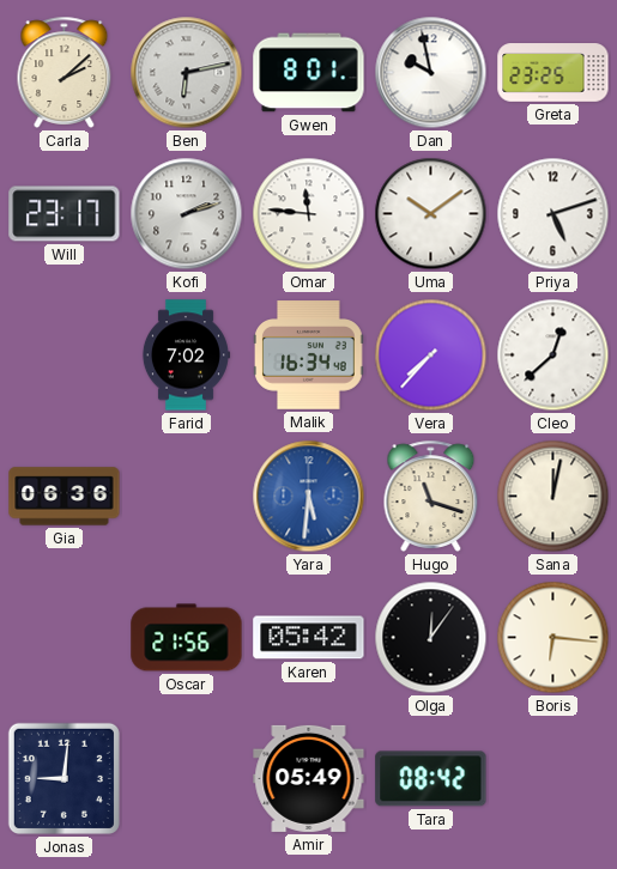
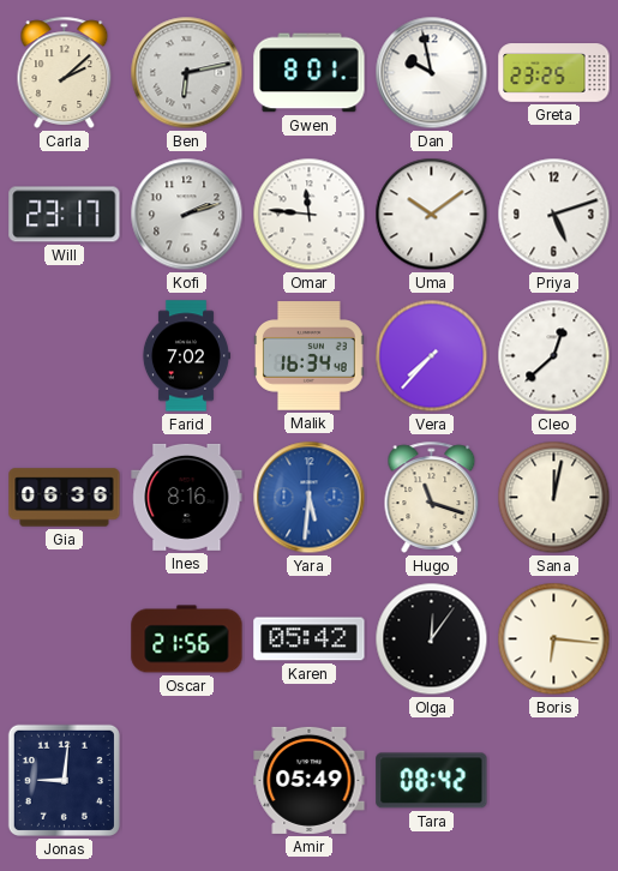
Ines: none -> 8:16
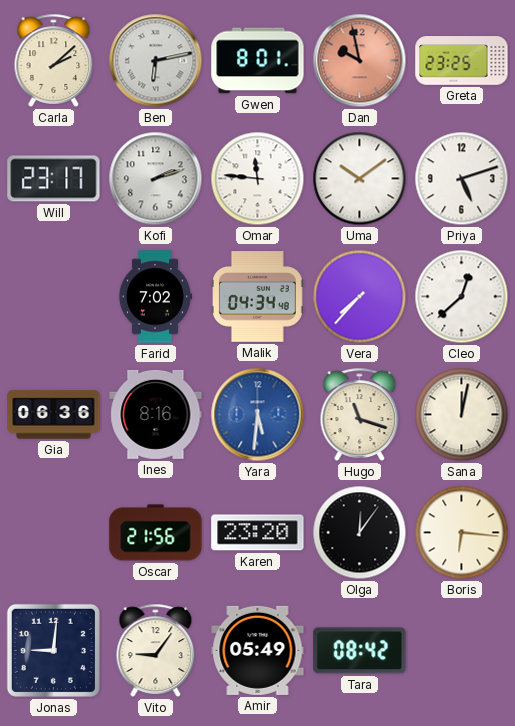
Dan dial: white -> salmon
Malik: 16:34 -> 04:34
Karen: 05:42 -> 23:20
Vito: none -> 9:06
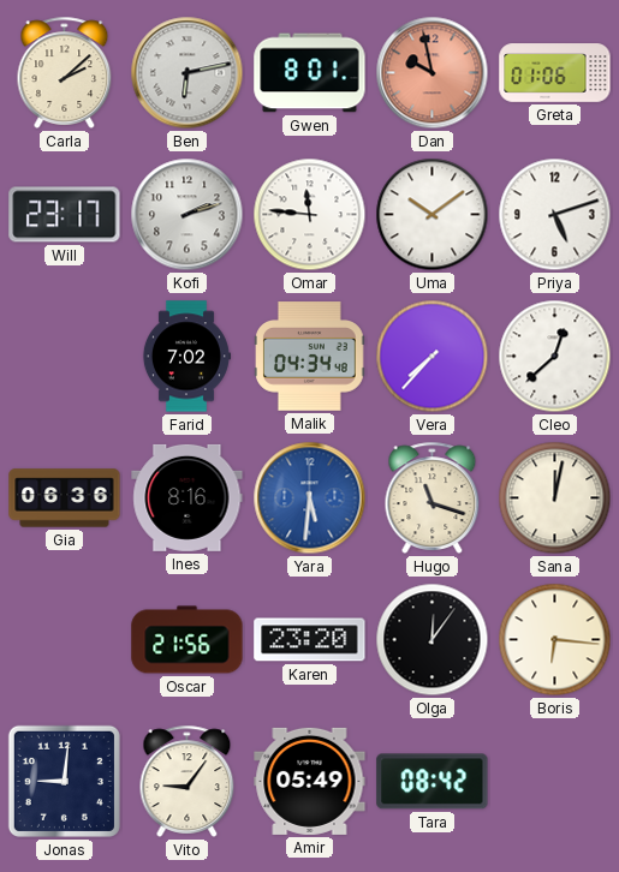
Greta: 23:25 -> 01:06
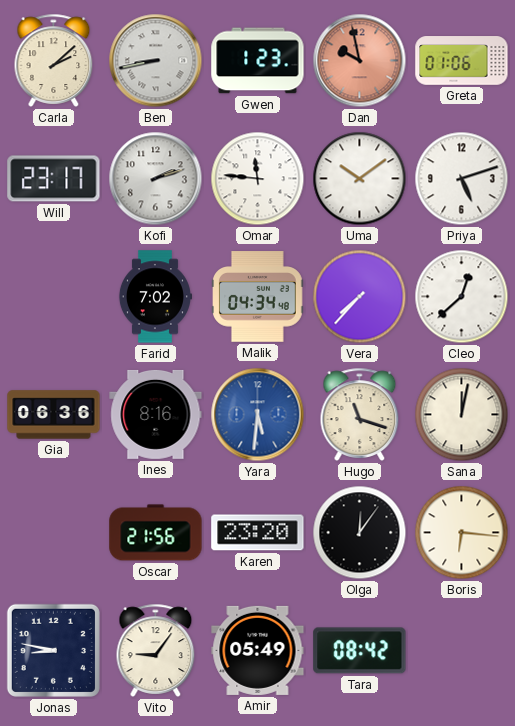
Ben: 6:13 -> 8:43
Gwen: 8:01 -> 1:23
Jonas: 9:01 -> 8:47
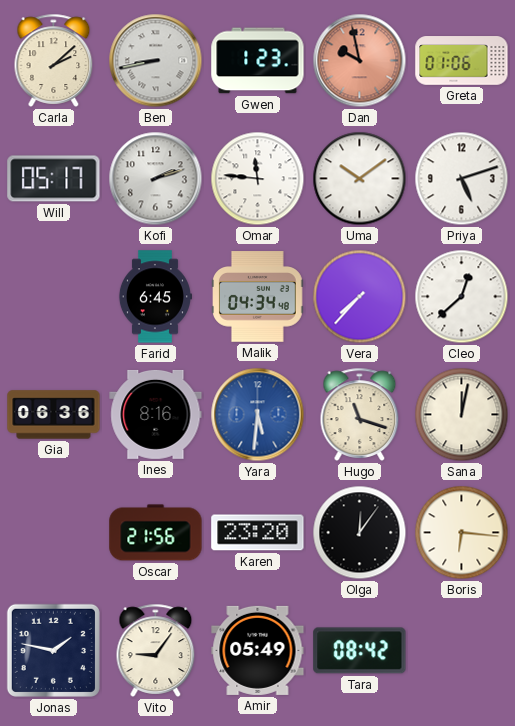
Will: 23:17 -> 05:17
Farid: 7:02 -> 6:45
Jonas: 8:47 -> 1:47
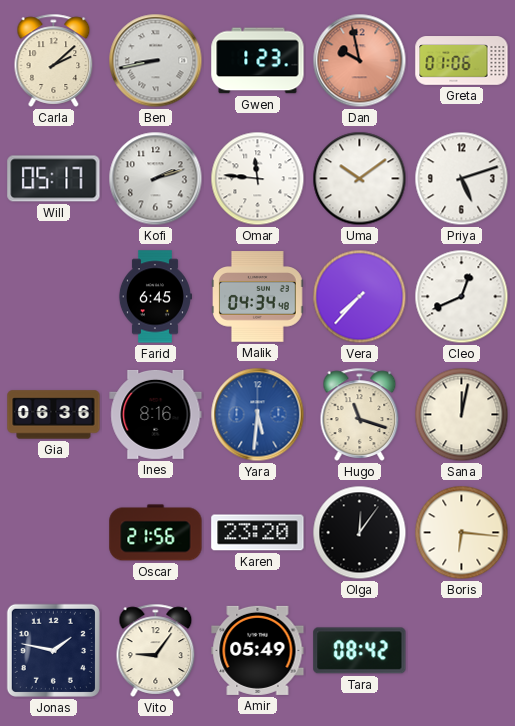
Cleo: 12:38 -> 12:41
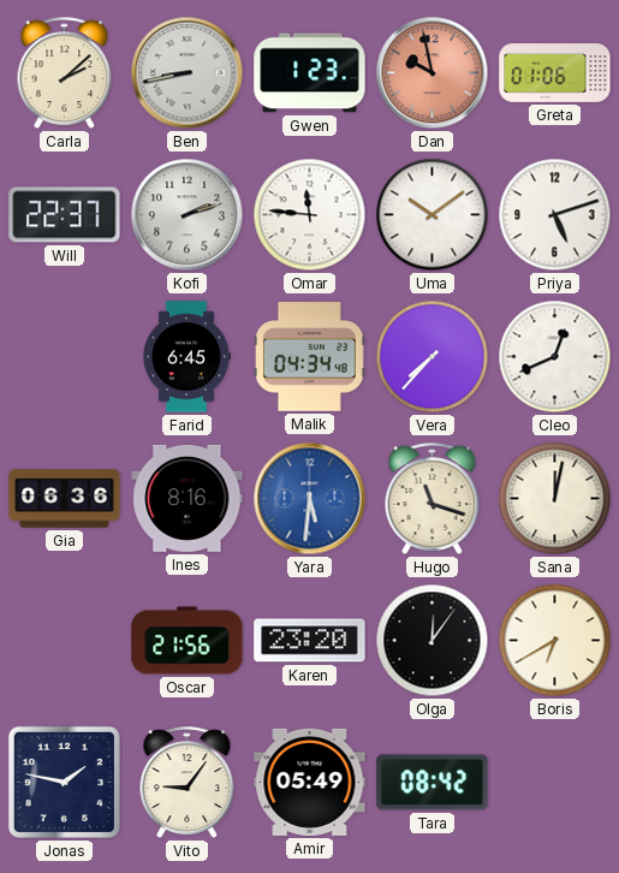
Will: 05:17 -> 22:37
Boris: 6:16 -> 6:40
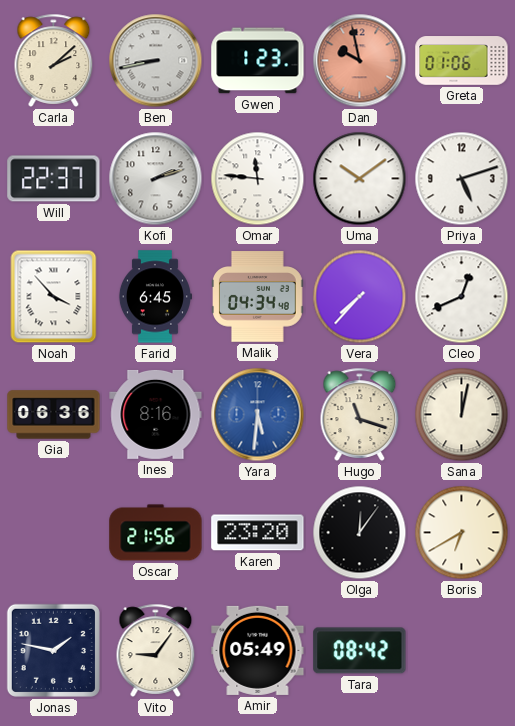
Noah: none -> 3:53
